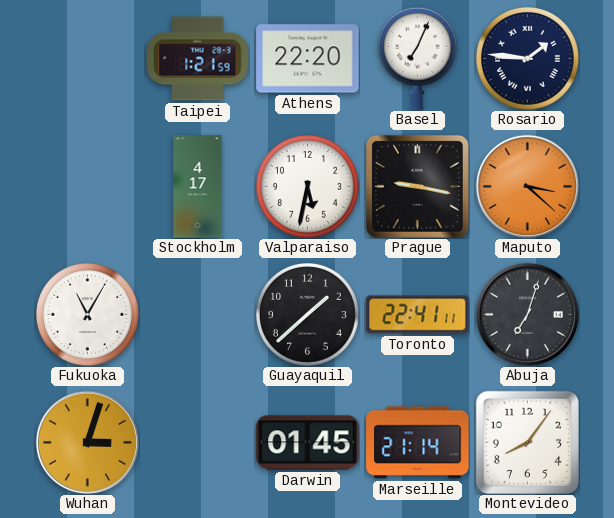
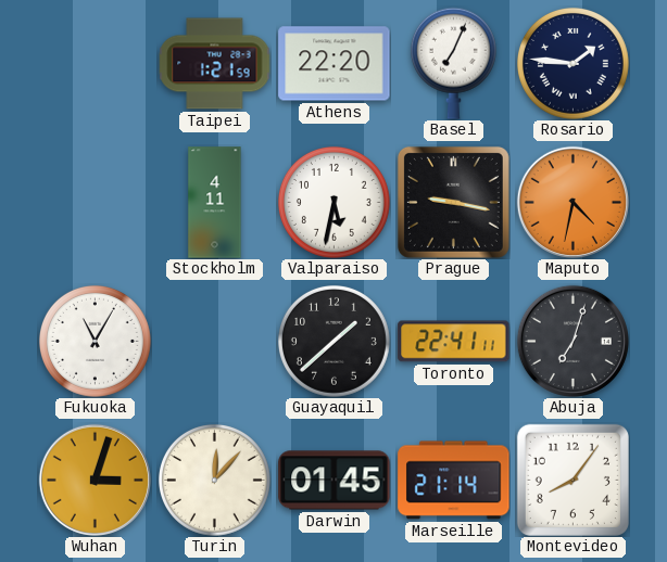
Stockholm: 4:17 -> 4:11
Maputo: 3:22 -> 4:32
Turin: none -> 12:07
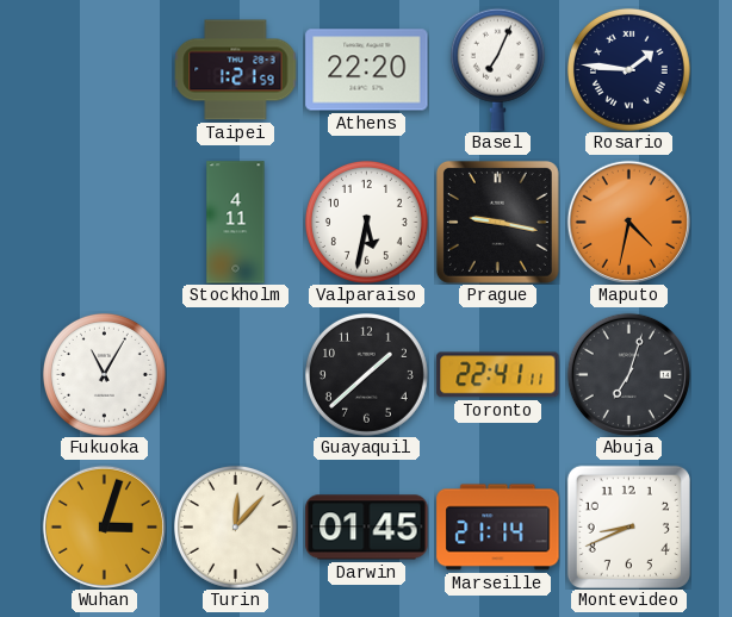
Montevideo: 8:06 -> 8:41
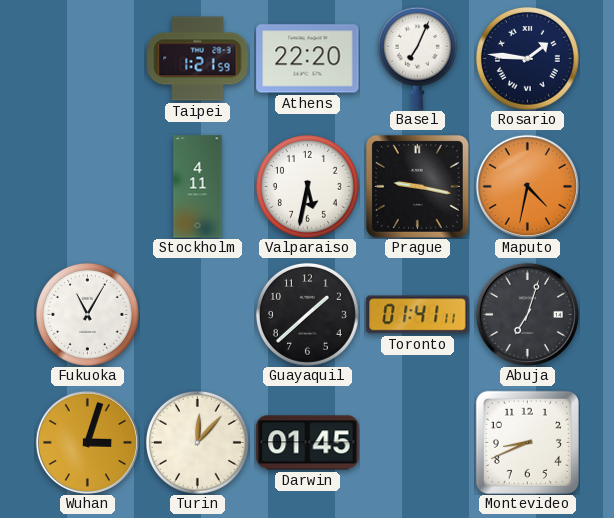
Toronto: 22:41 -> 01:41
Marseille: 21:14 -> none
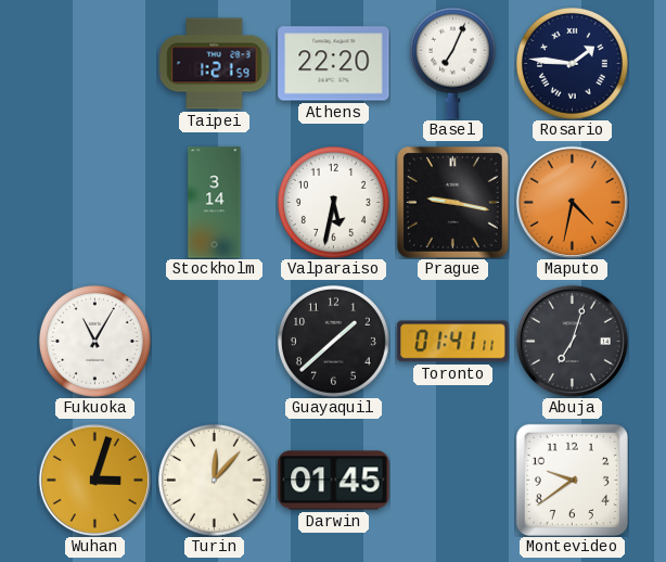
Stockholm: 4:11 -> 3:14
Montevideo: 8:41 -> 9:39
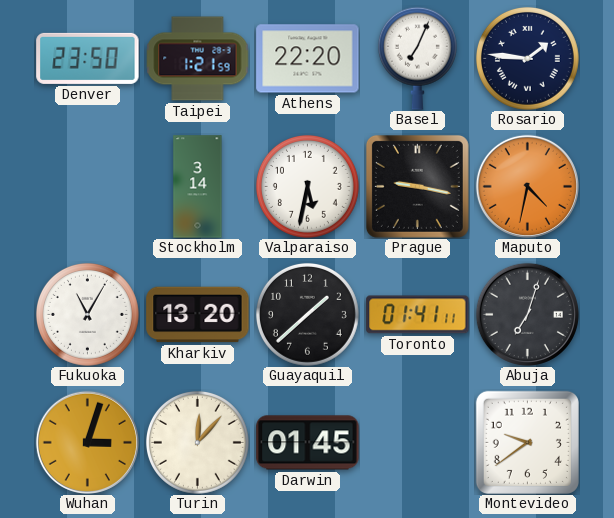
Denver: none -> 23:50
Kharkiv: none -> 13:20
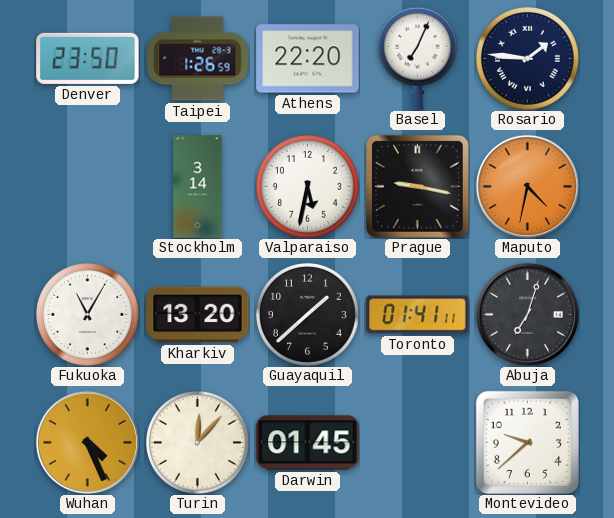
Taipei: 1:21 -> 1:26
Wuhan: 3:03 -> 4:26
Montevideo: 9:39 -> 9:38
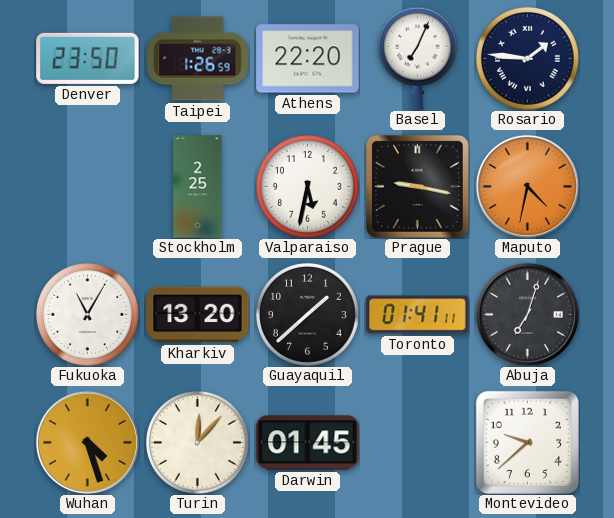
Stockholm: 3:14 -> 2:25
Wuhan: 4:26 -> 4:27
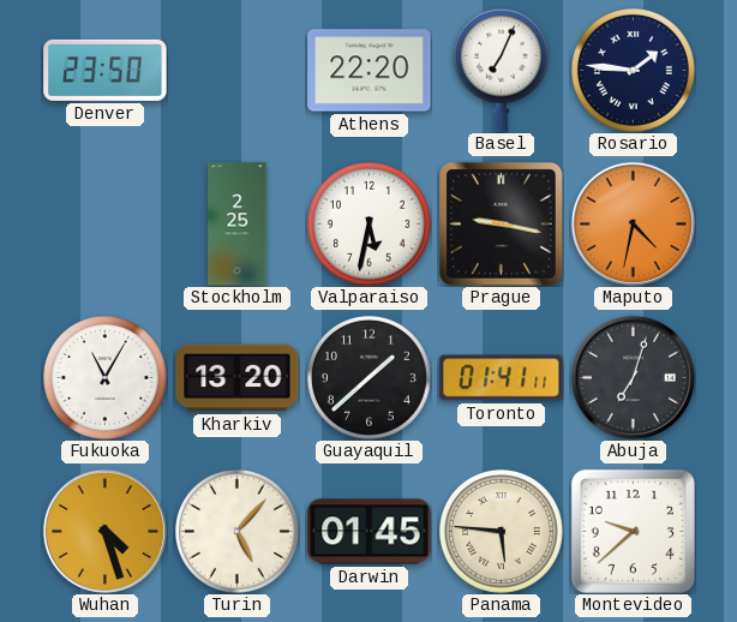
Taipei: 1:26 -> none
Turin: 12:07 -> 5:07
Panama: none -> 5:46
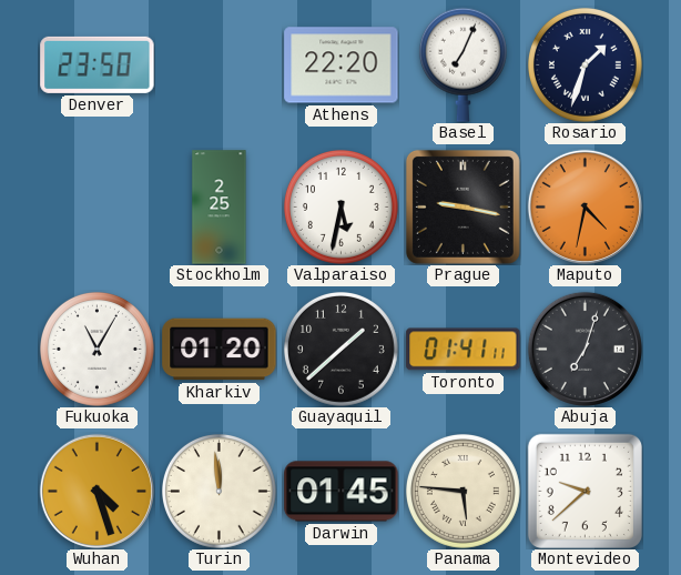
Rosario: 1:46 -> 1:33
Kharkiv: 13:20 -> 01:20
Turin: 5:07 -> 11:59
